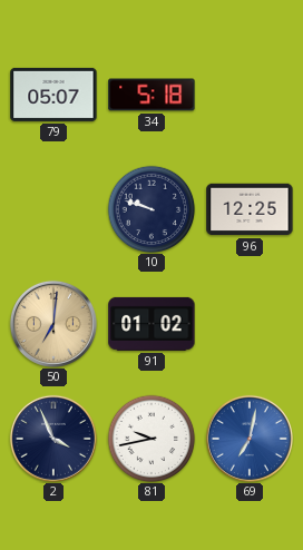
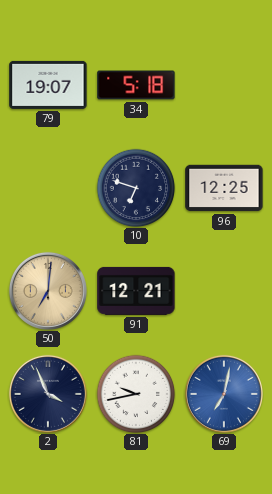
79: 05:07 -> 19:07
10: 9:48 -> 6:48
91: 01:02 -> 12:21
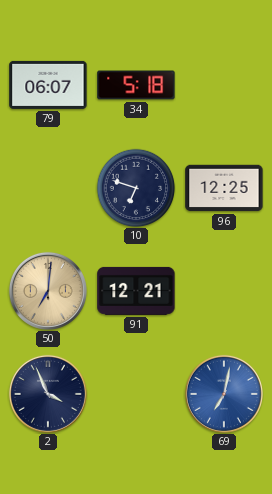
79: 19:07 -> 06:07
81: 9:43 -> none
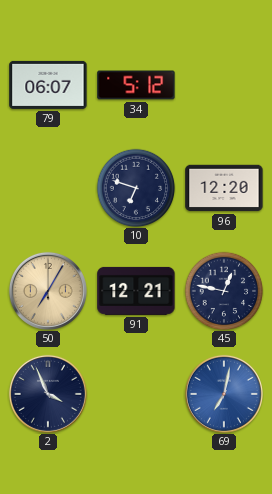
34: 5:18 -> 5:12
96: 12:25 -> 12:20
50: 7:01 -> 7:05
45: none -> 12:47
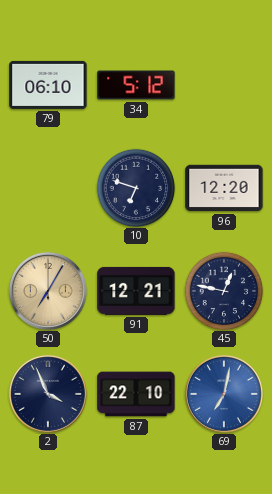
79: 06:07 -> 06:10
87: none -> 22:10
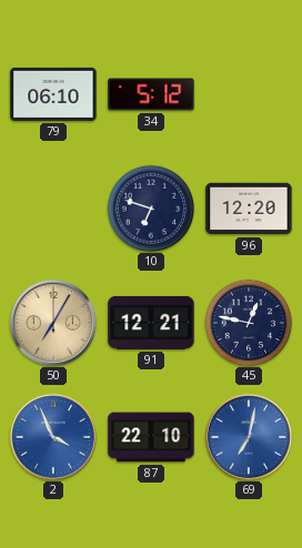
2 dial: navy -> blue
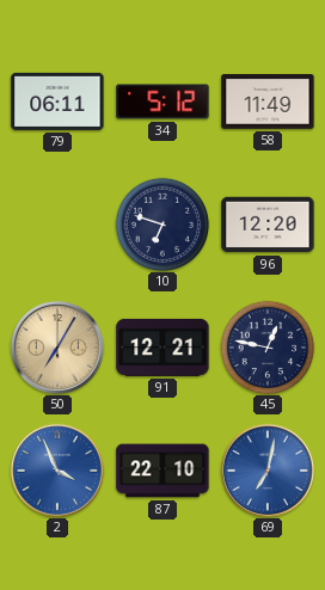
79: 06:10 -> 06:11
58: none -> 11:49
